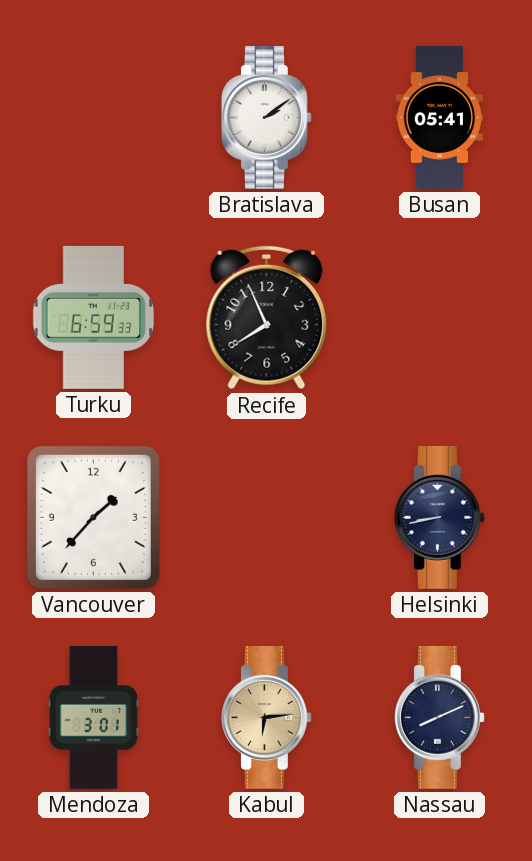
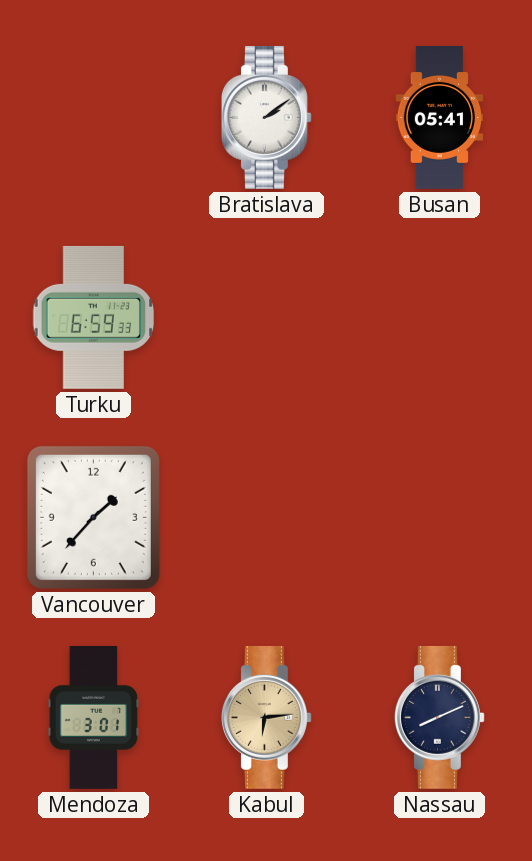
Recife: 7:56 -> none
Helsinki: 8:43 -> none
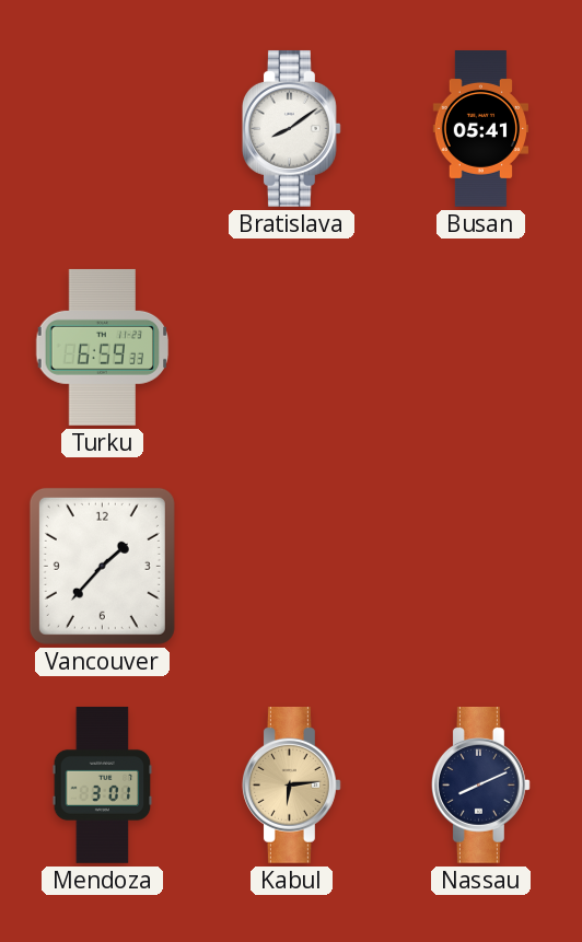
Bratislava: 2:09 -> 8:09
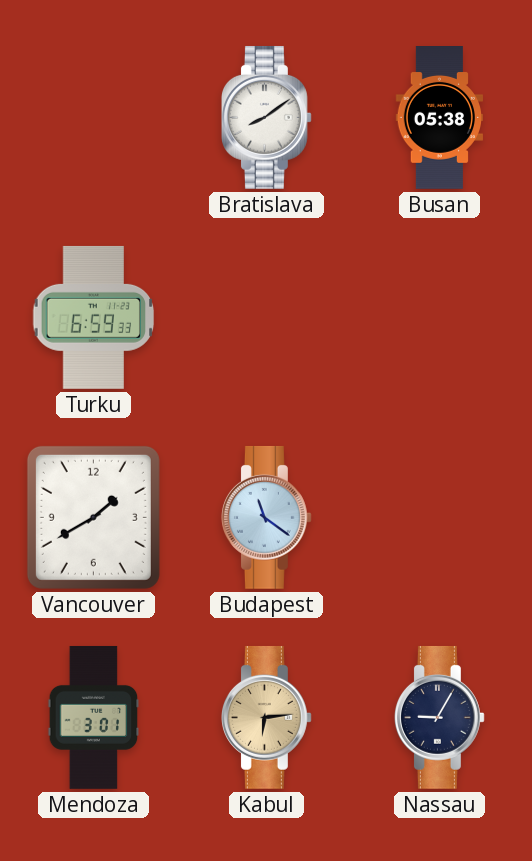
Busan: 05:41 -> 05:38
Vancouver: 1:37 -> 1:40
Budapest: none -> 11:21
Nassau: 8:11 -> 9:05
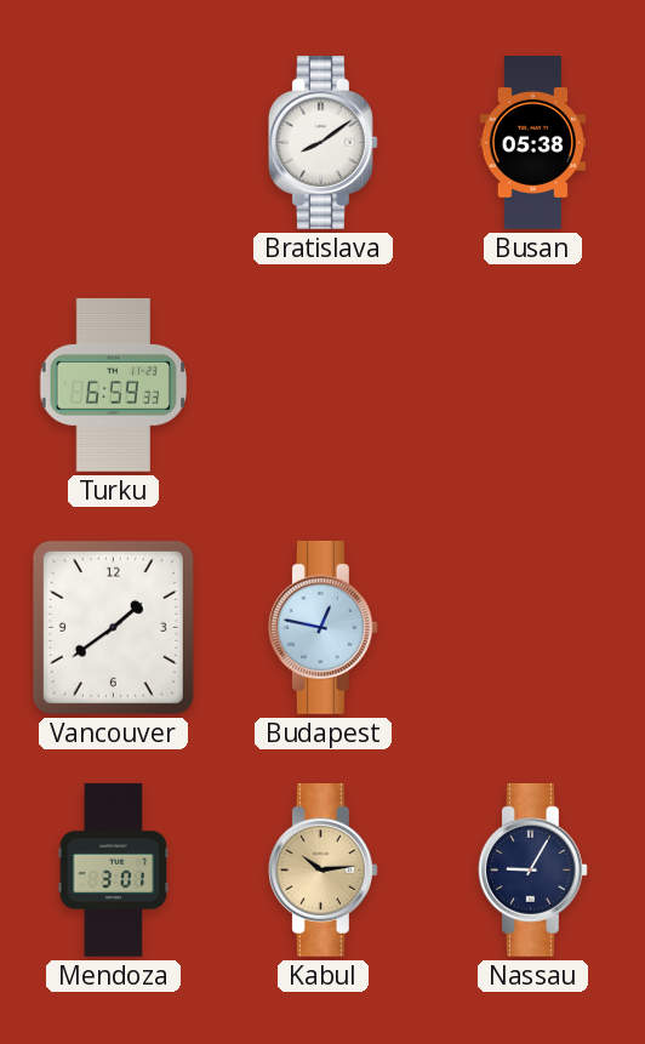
Vancouver: 1:40 -> 1:39
Budapest: 11:21 -> 12:47
Kabul: 6:14 -> 10:14
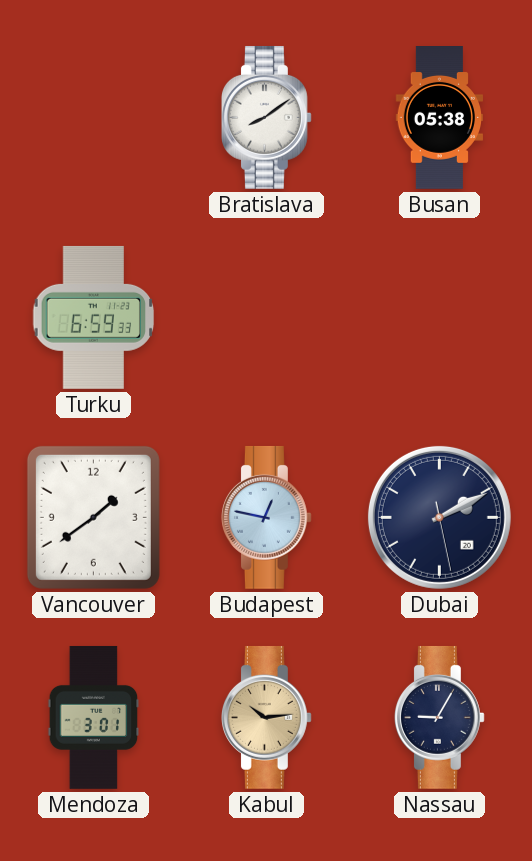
Dubai: none -> 2:10
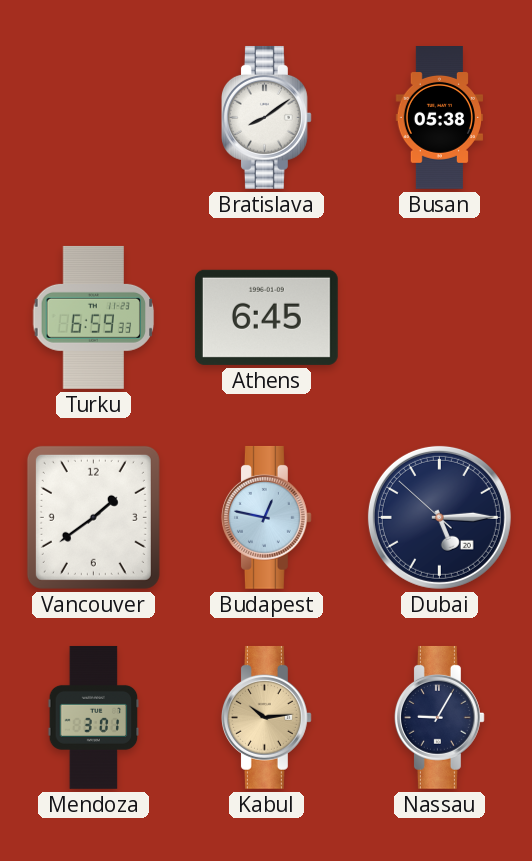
Athens: none -> 6:45
Dubai: 2:10 -> 5:14
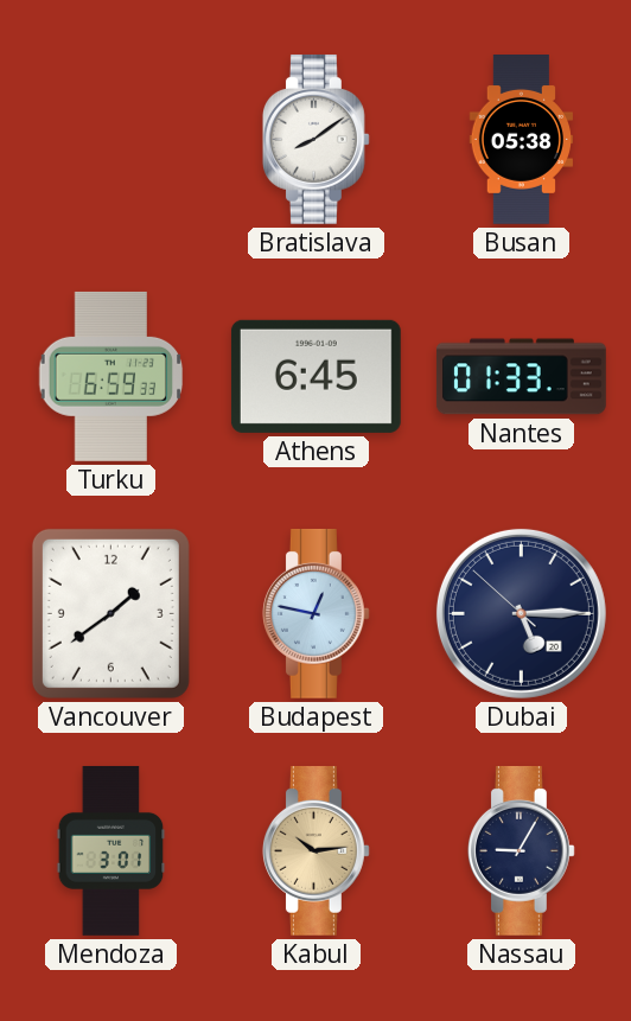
Nantes: none -> 01:33
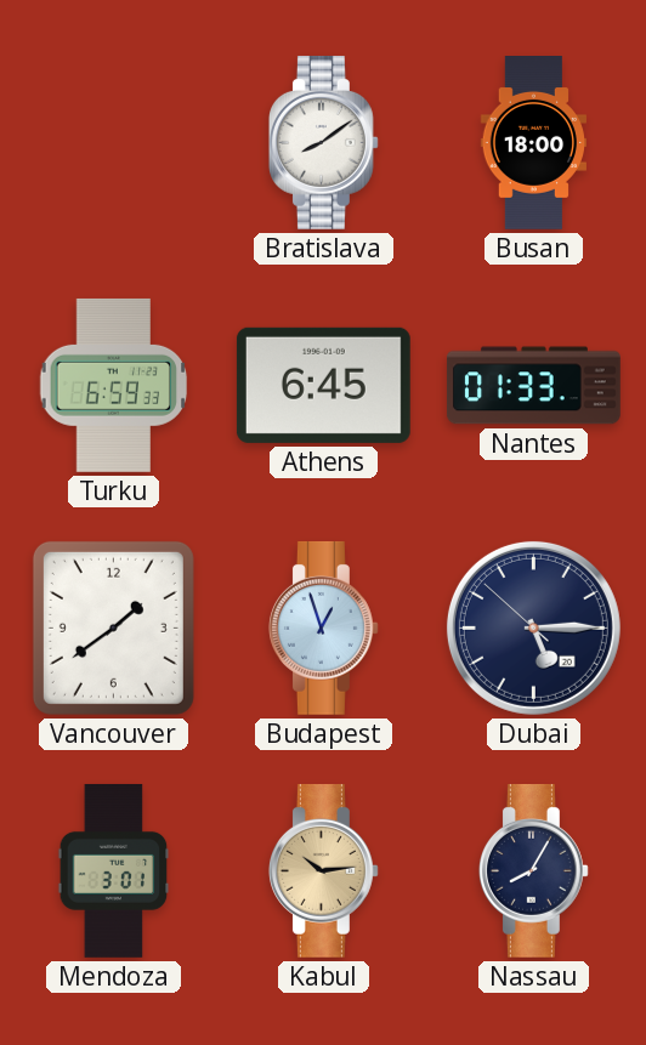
Busan: 05:38 -> 18:00
Budapest: 12:47 -> 12:57
Nassau: 9:05 -> 8:05
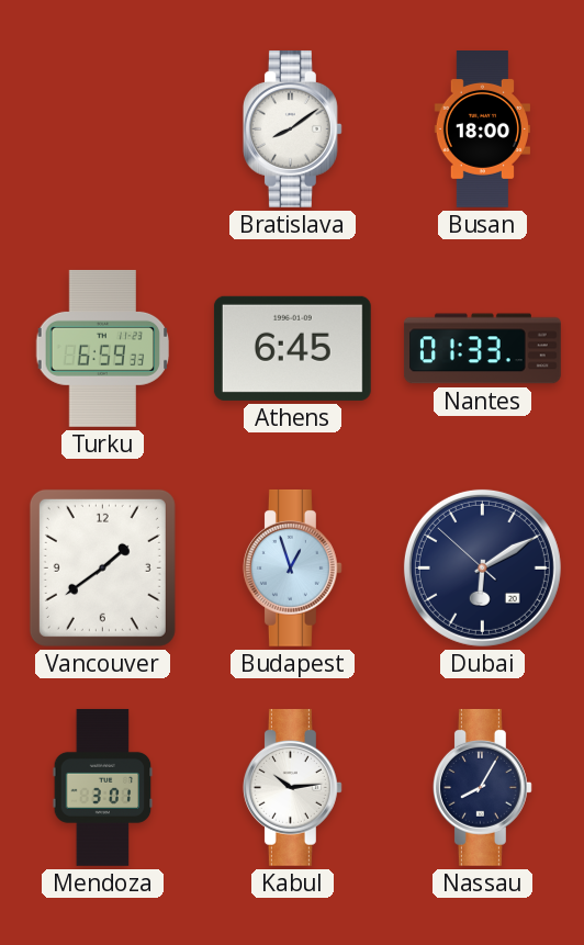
Dubai: 5:14 -> 6:09
Kabul dial: champagne -> white
